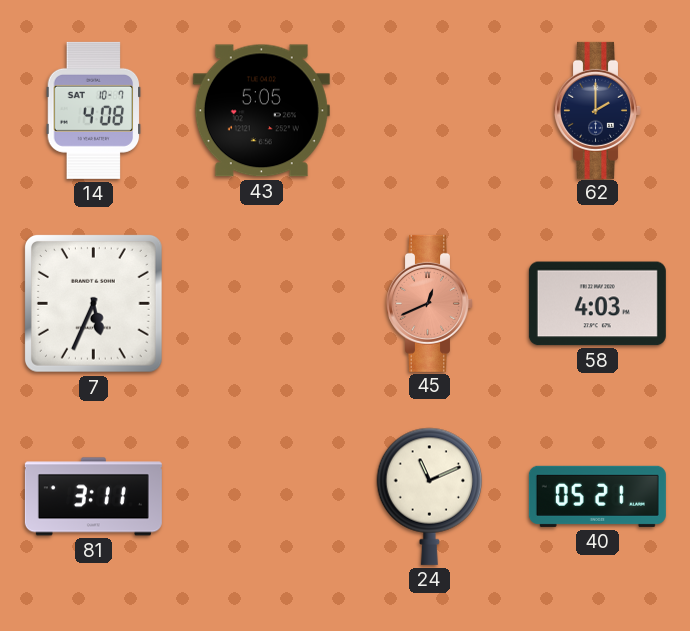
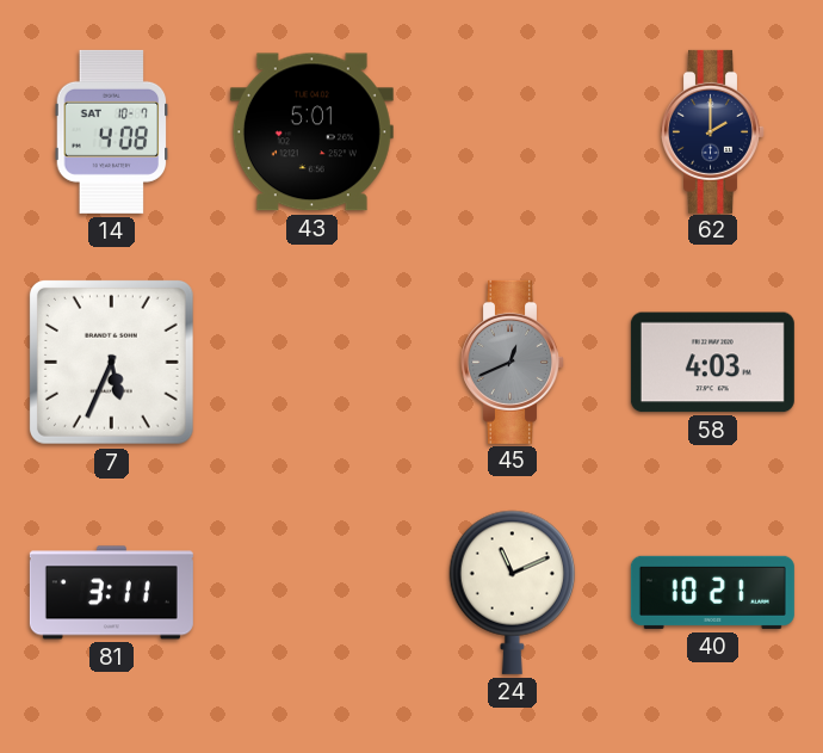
43: 5:05 -> 5:01
45 dial: salmon -> grey
40: 05:21 -> 10:21
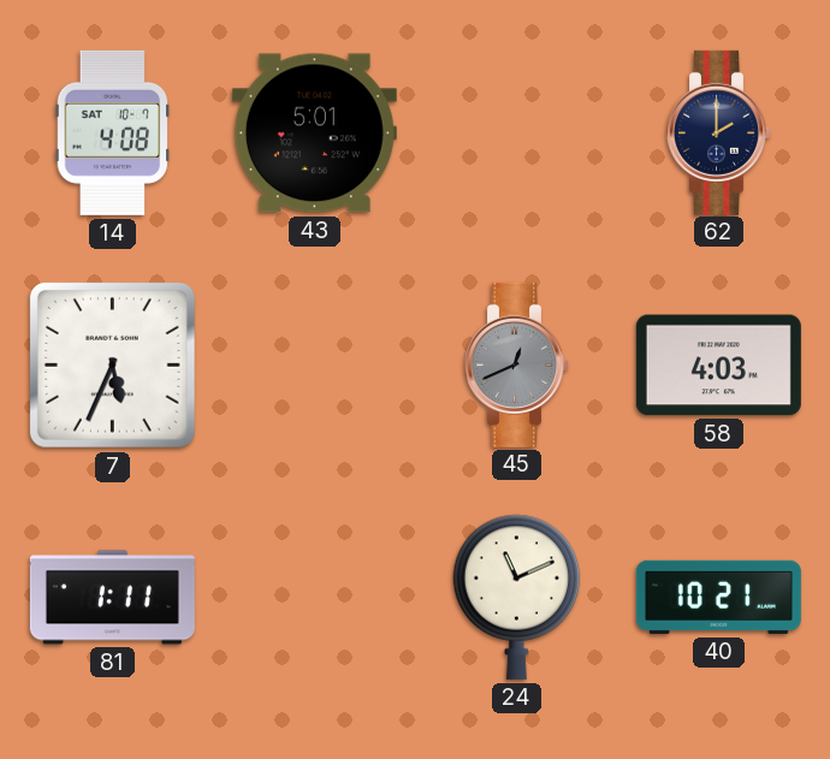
81: 3:11 -> 1:11
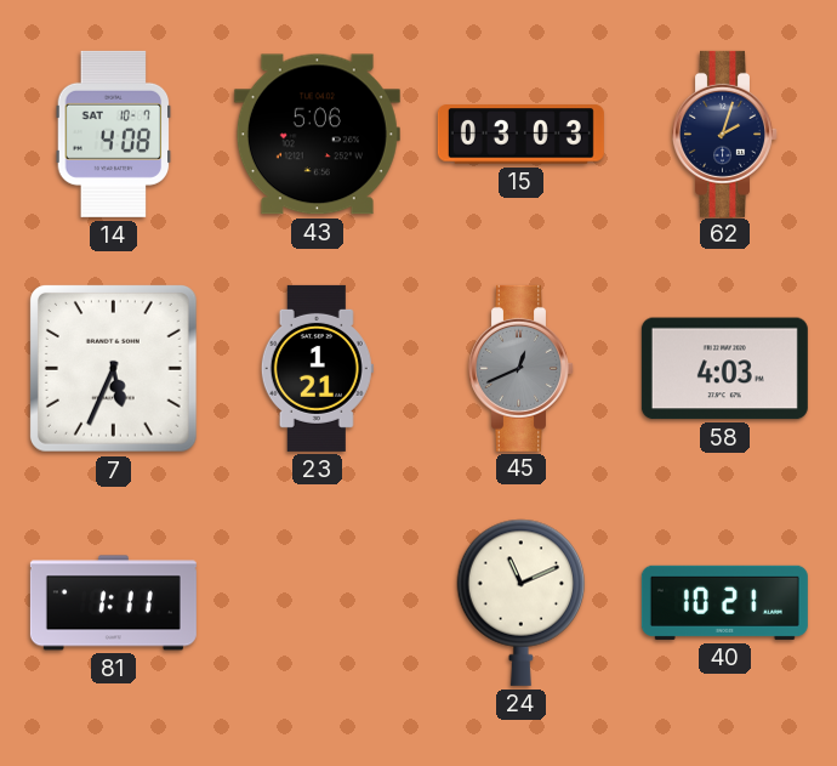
43: 5:01 -> 5:06
15: none -> 03:03
62: 2:00 -> 2:03
23: none -> 1:21
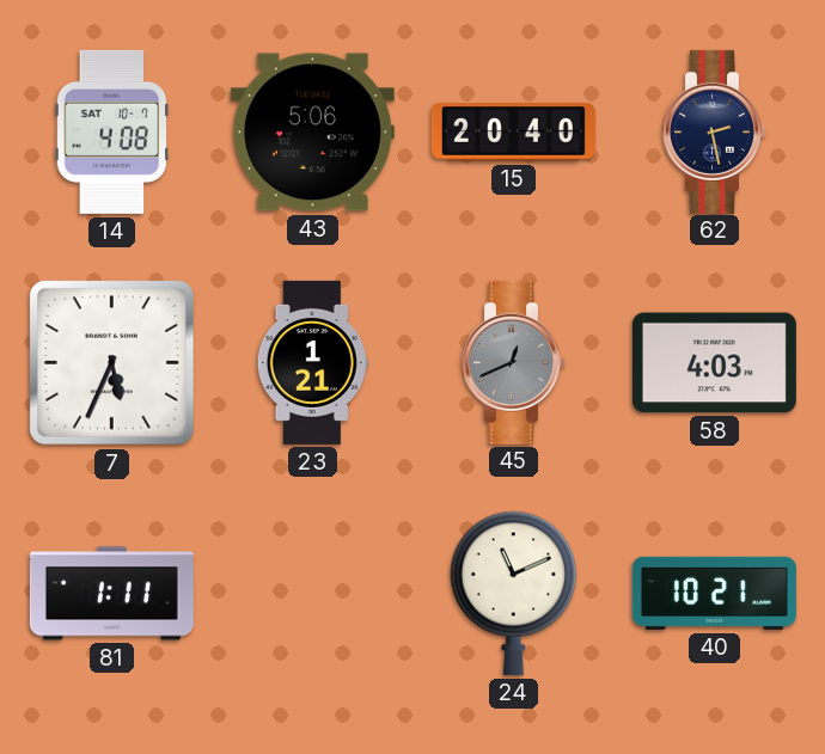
15: 03:03 -> 20:40
62: 2:03 -> 2:28
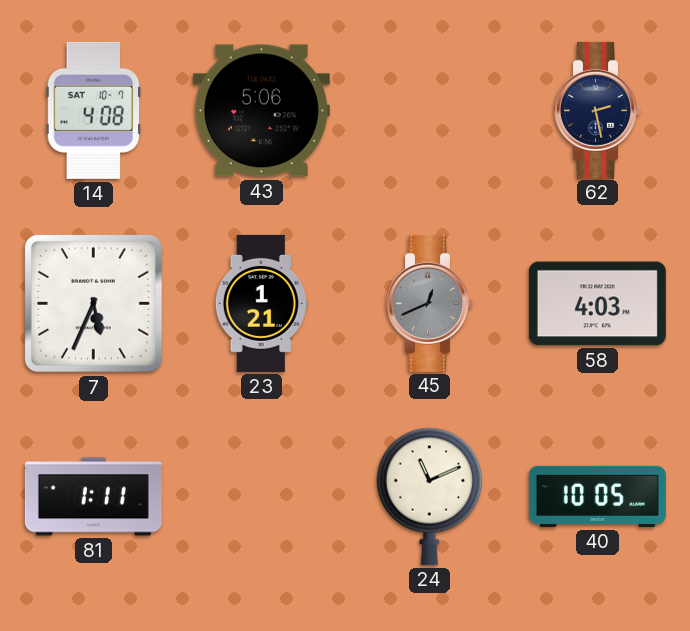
15: 20:40 -> none
40: 10:21 -> 10:05
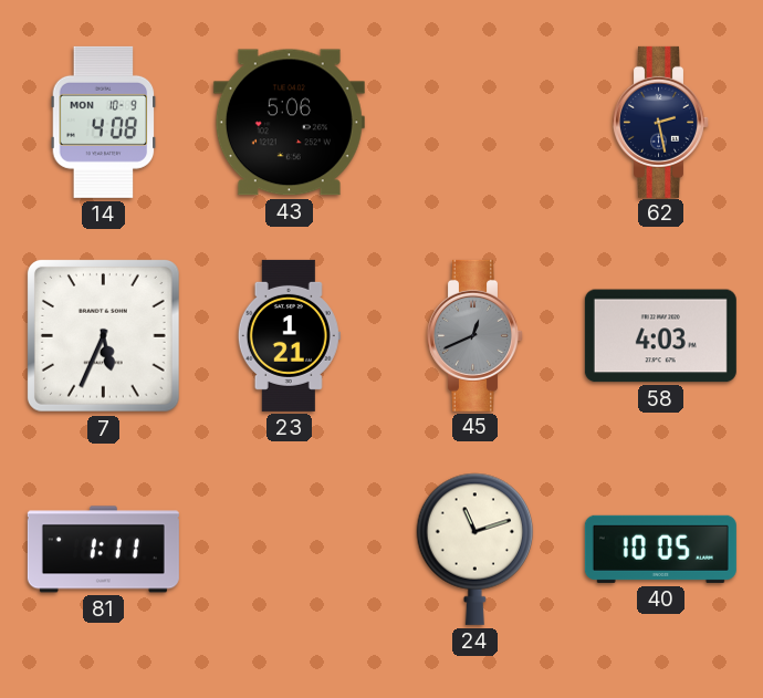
14 date: SAT 10-7 -> MON 10-9
24: 11:11 -> 11:12
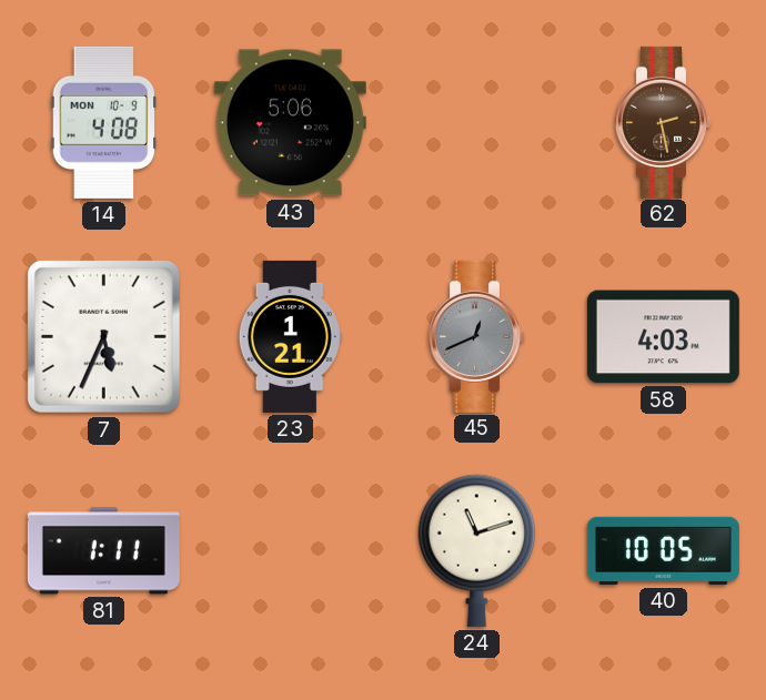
62 dial: navy -> brown
